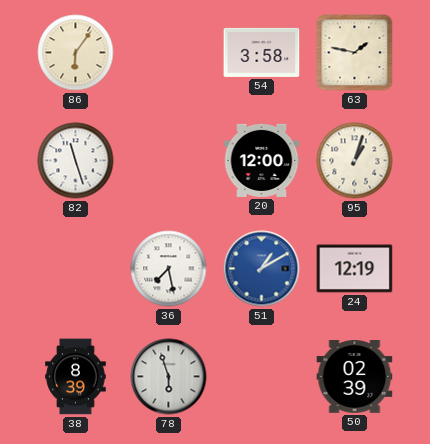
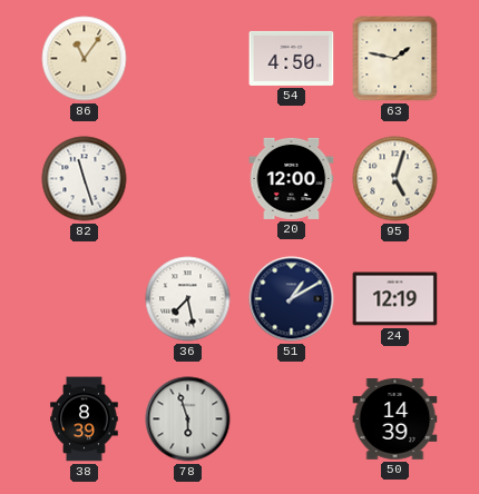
86: 6:06 -> 11:06
54: 3:58 -> 4:50
95: 1:03 -> 5:03
51 dial: blue -> navy
50: 02:39 -> 14:39
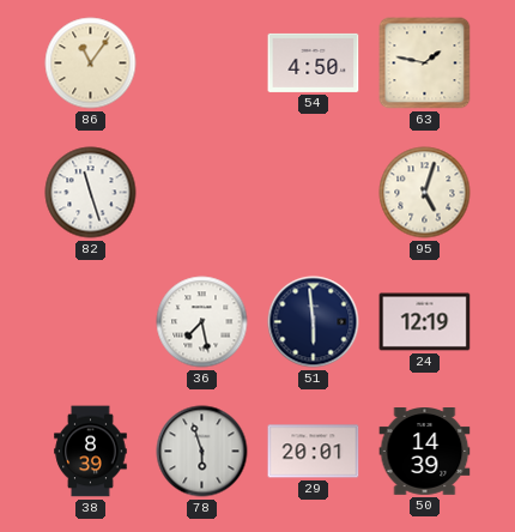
20: 12:00 -> none
51: 1:10 -> 5:59
29: none -> 20:01
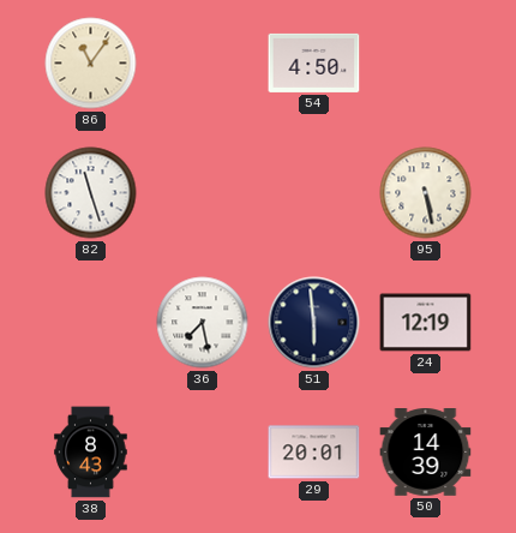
63: 1:47 -> none
95: 5:03 -> 5:28
38: 8:39 -> 8:43
78: 5:57 -> none
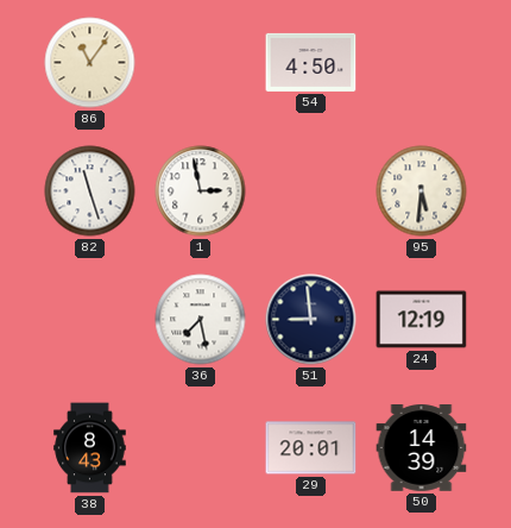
1: none -> 2:58
95: 5:28 -> 5:31
51: 5:59 -> 8:59
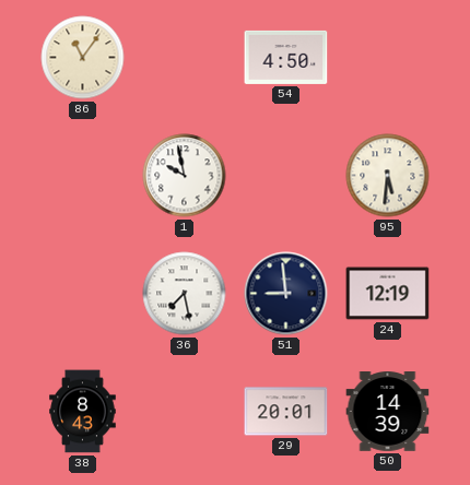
82: 11:27 -> none
1: 2:58 -> 9:58
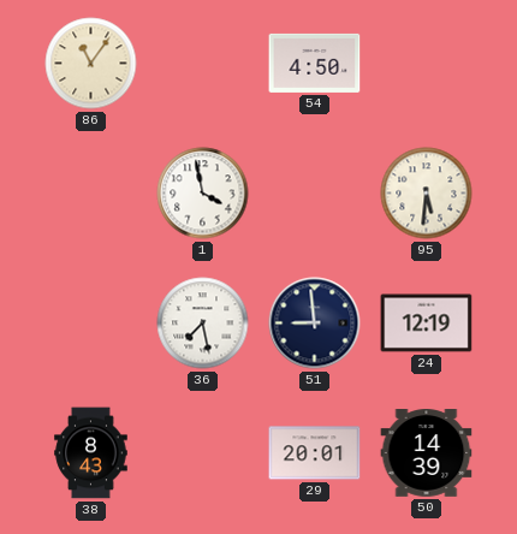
1: 9:58 -> 3:58
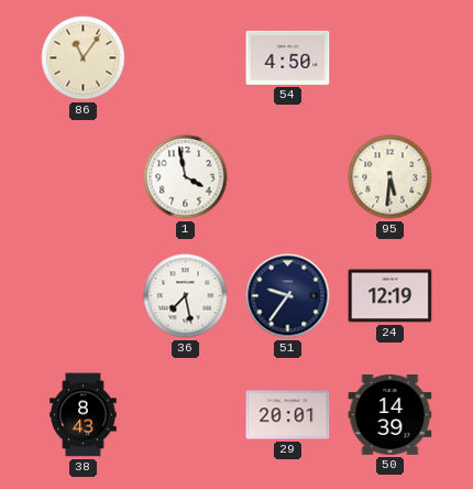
51: 8:59 -> 9:36
